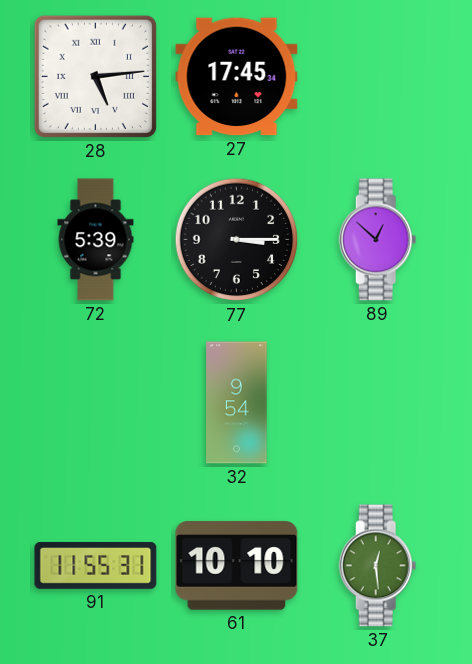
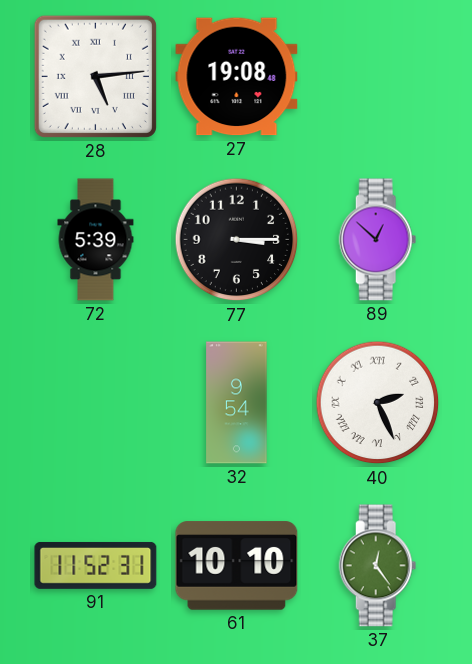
27: 17:45 -> 19:08
40: none -> 2:26
91: 11:55 -> 11:52
37: 12:29 -> 12:24
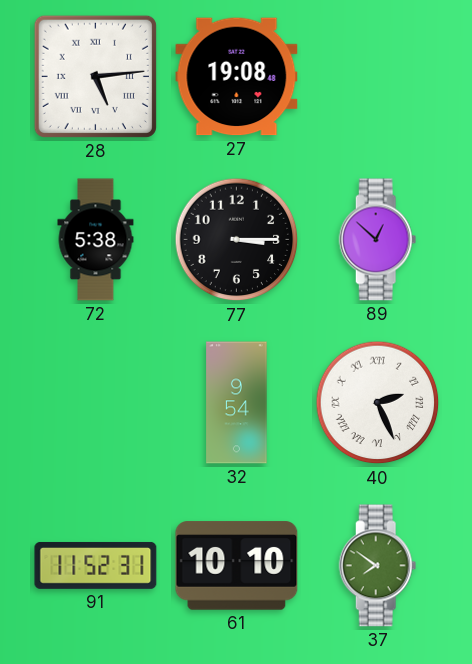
72: 5:39 -> 5:38
37: 12:24 -> 7:51
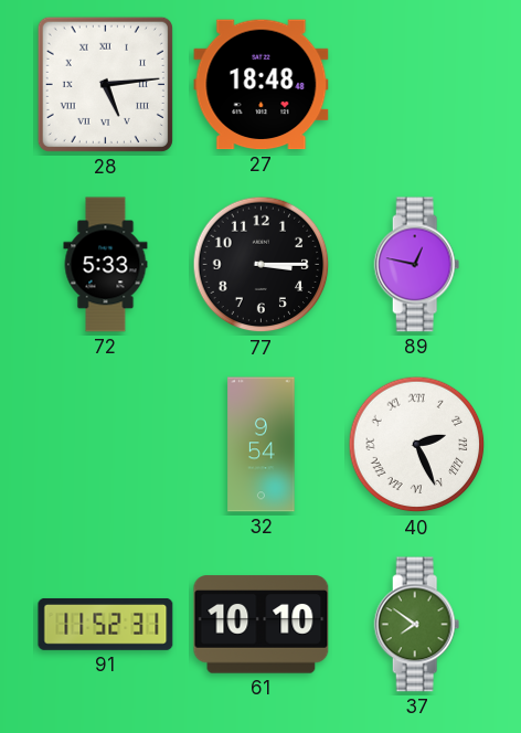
27: 19:08 -> 18:48
72: 5:38 -> 5:33
89: 12:52 -> 12:47
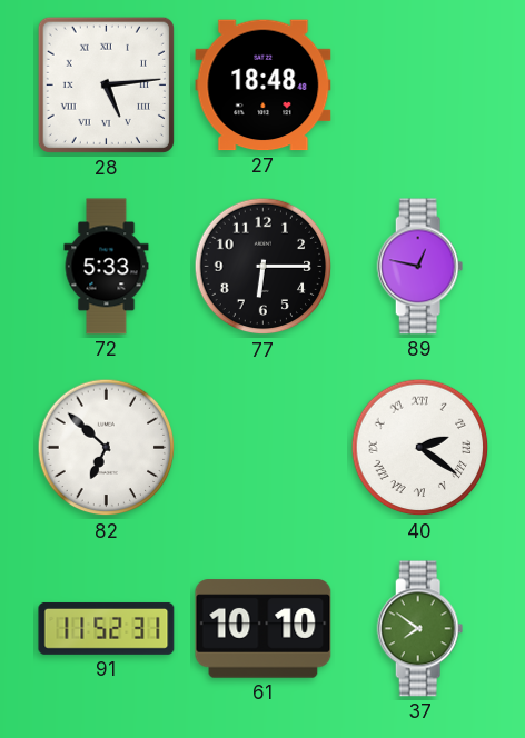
77: 3:15 -> 6:15
82: none -> 6:52
32: 9:54 -> none
40: 2:26 -> 2:21
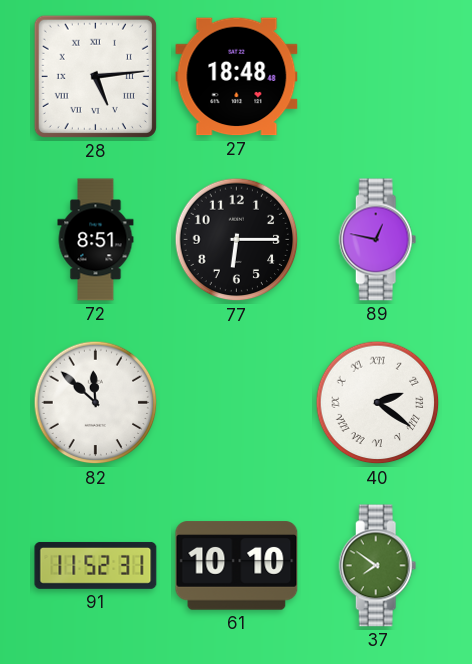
72: 5:33 -> 8:51
82: 6:52 -> 11:52
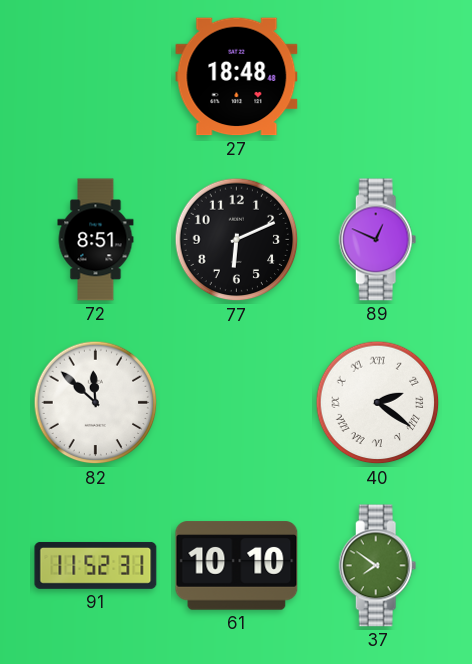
28: 5:14 -> none
77: 6:15 -> 6:11
89: 12:47 -> 12:49
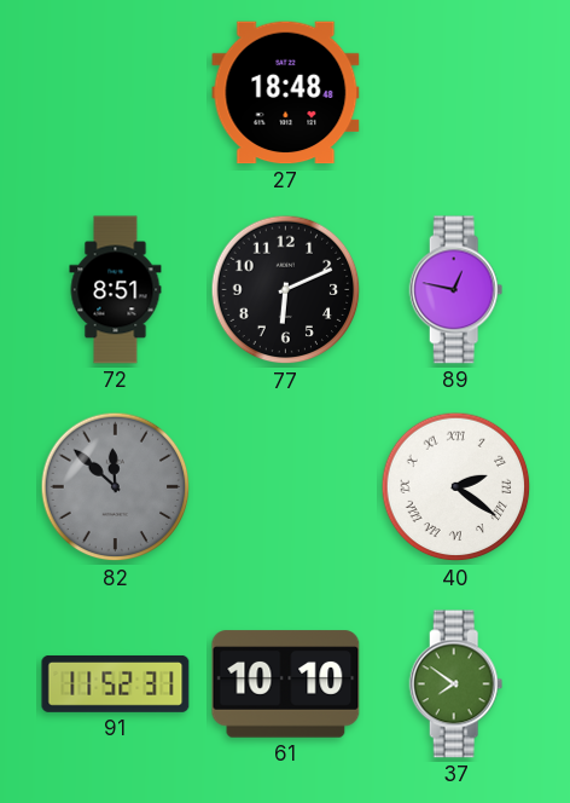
89: 12:49 -> 12:47
82 dial: white -> grey
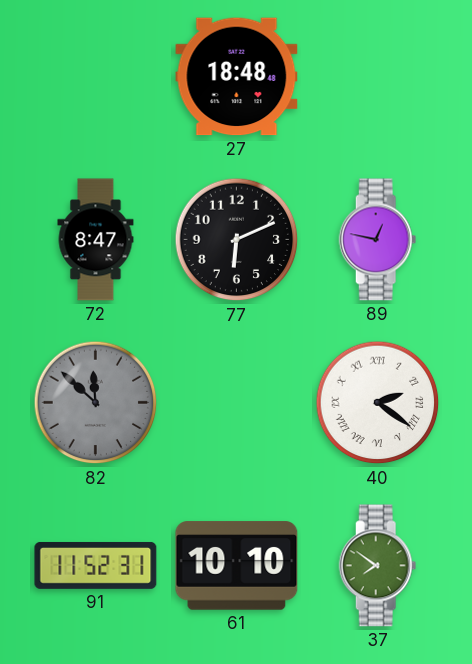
72: 8:51 -> 8:47
